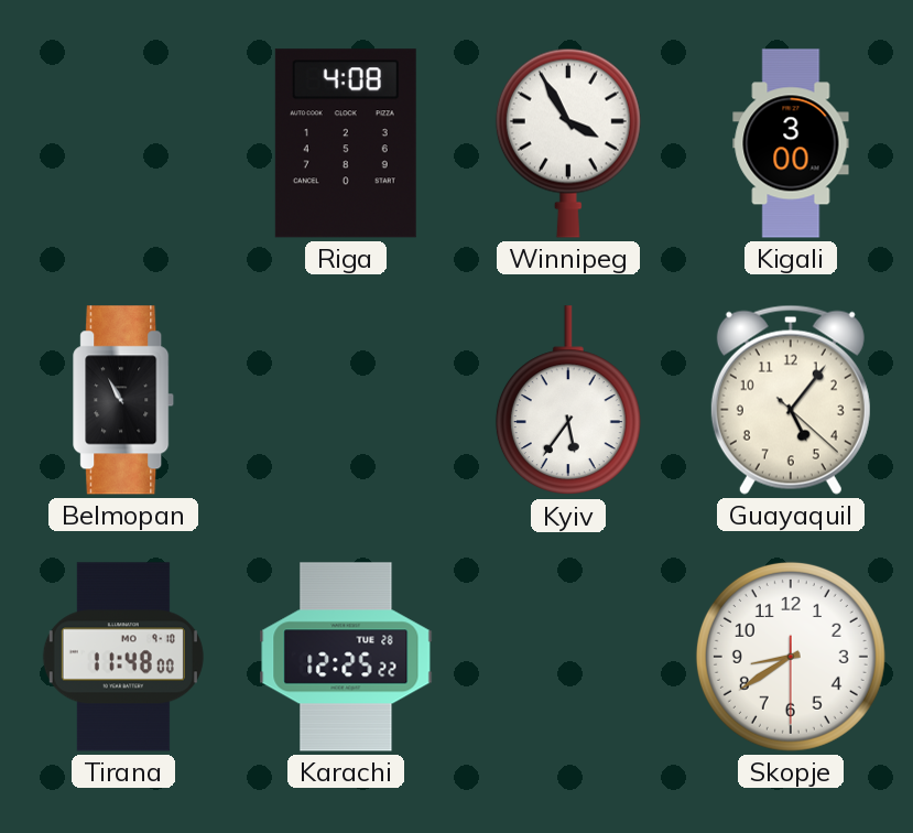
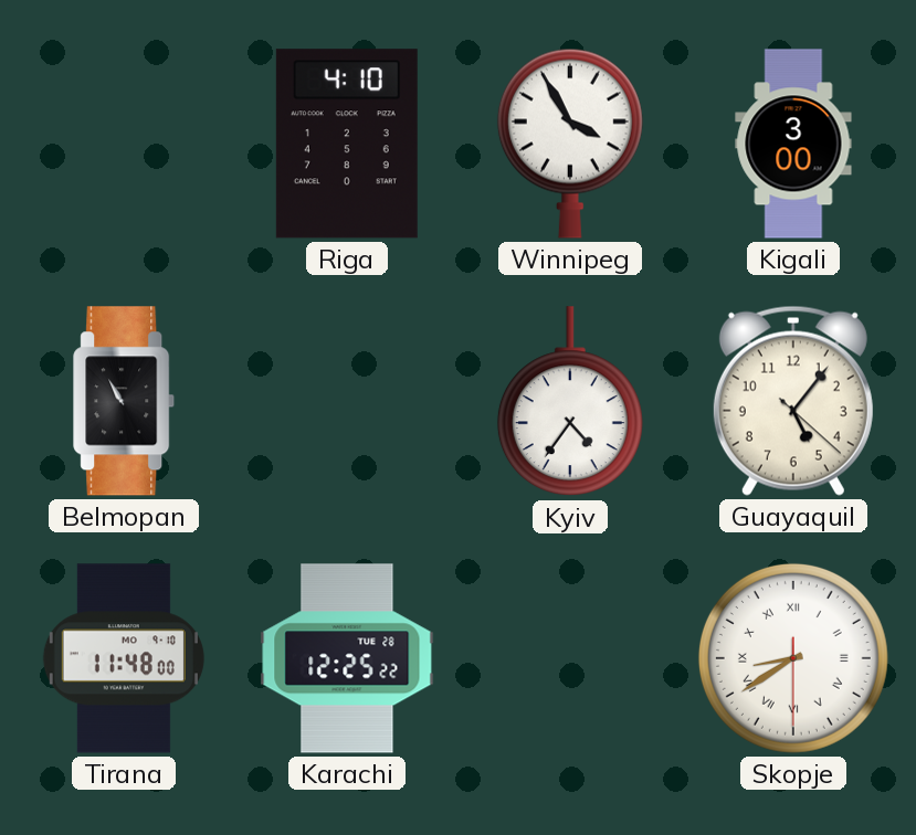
Riga: 4:08 -> 4:10
Kyiv: 5:36 -> 4:36
Skopje numerals: Arabic -> Roman
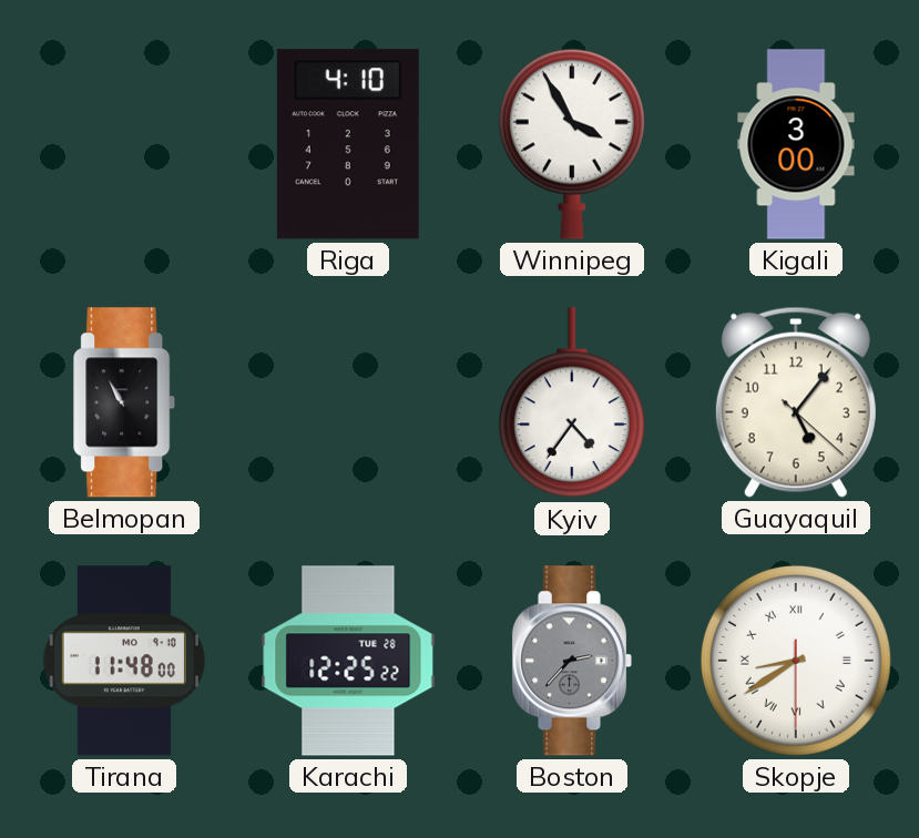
Boston: none -> 2:37
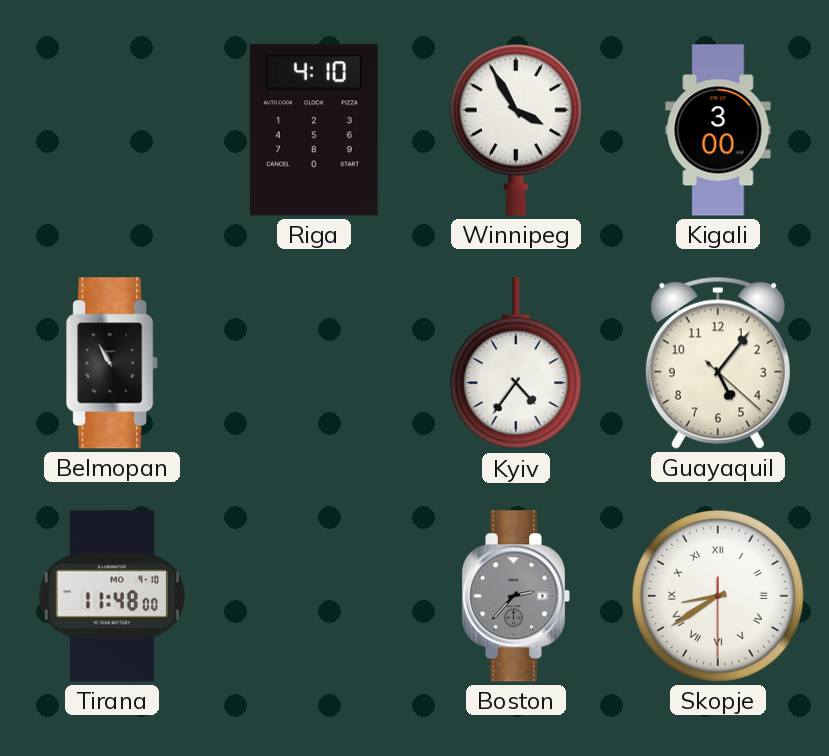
Karachi: 12:25 -> none
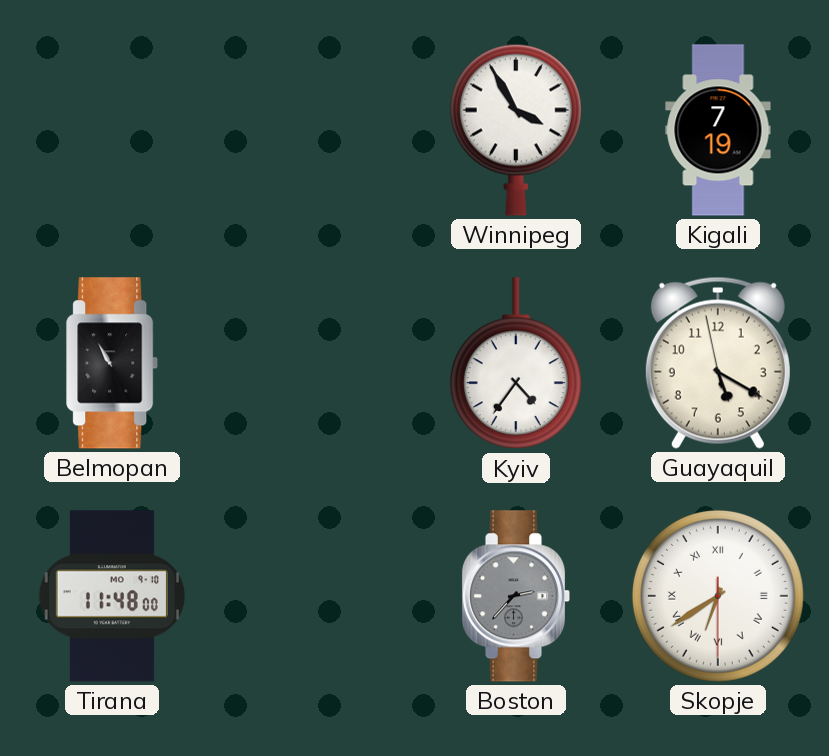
Riga: 4:10 -> none
Kigali: 3:00 -> 7:19
Guayaquil: 5:06 -> 5:19
Skopje: 8:39 -> 6:39
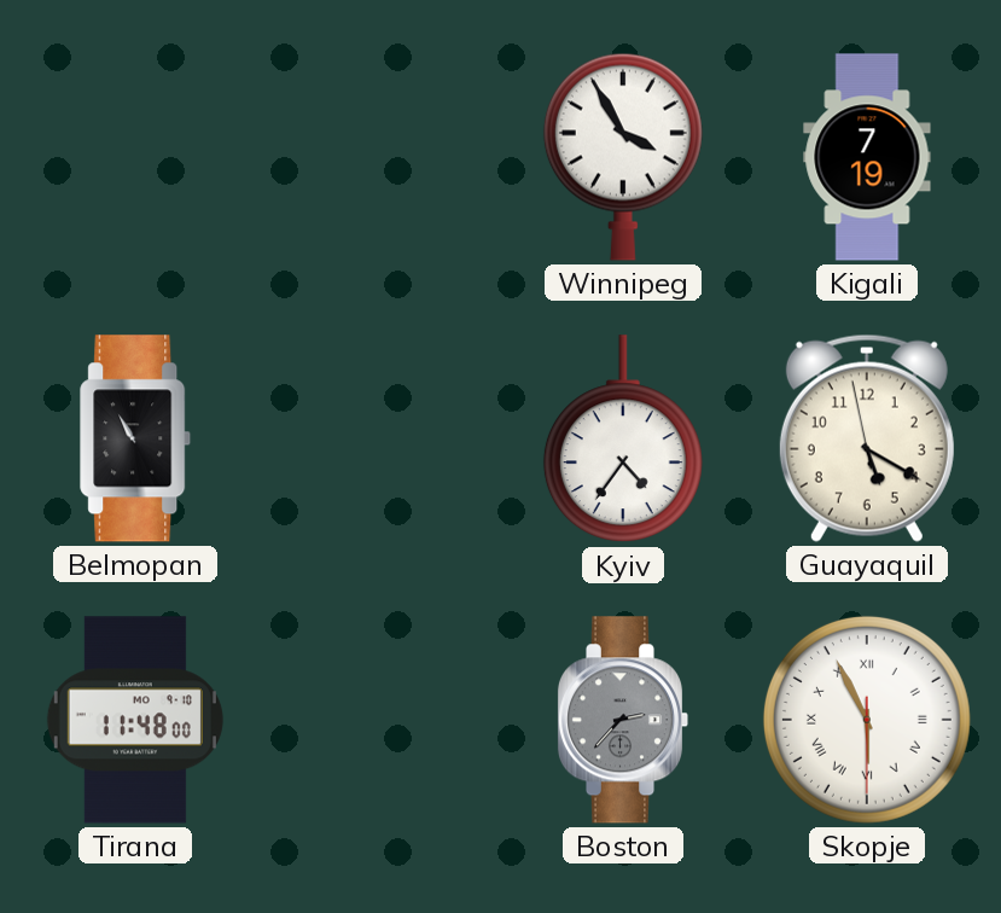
Skopje: 6:39 -> 5:55
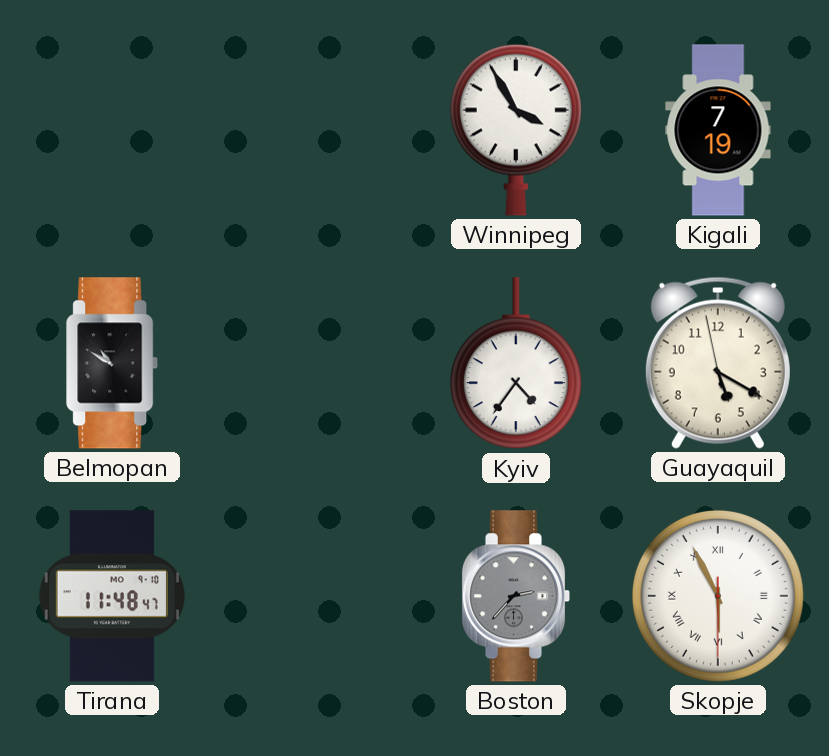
Belmopan: 10:55 -> 10:50
Tirana: 11:48:00 -> 11:48:47
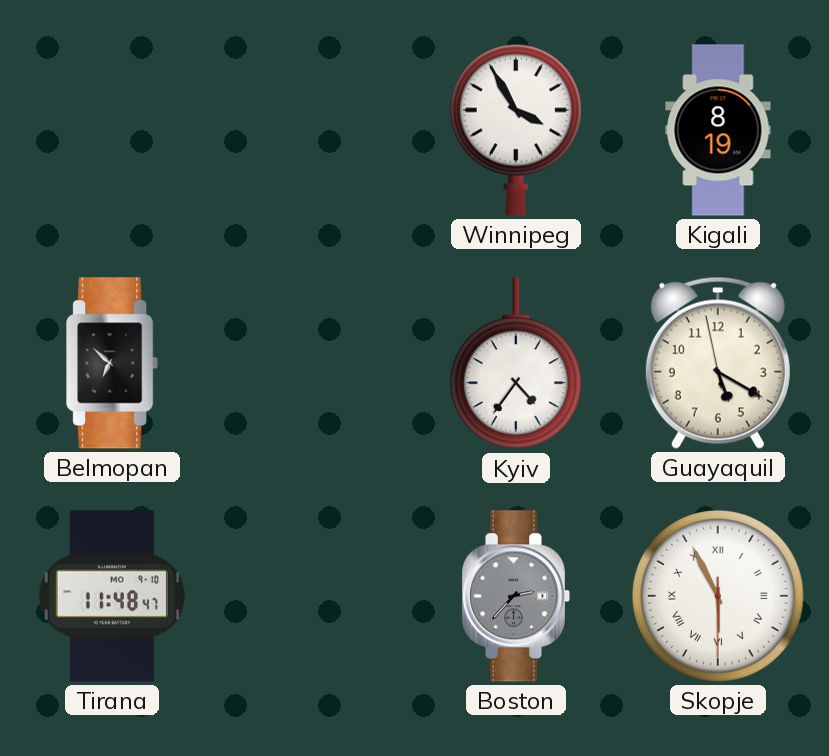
Kigali: 7:19 -> 8:19
Belmopan: 10:50 -> 6:52
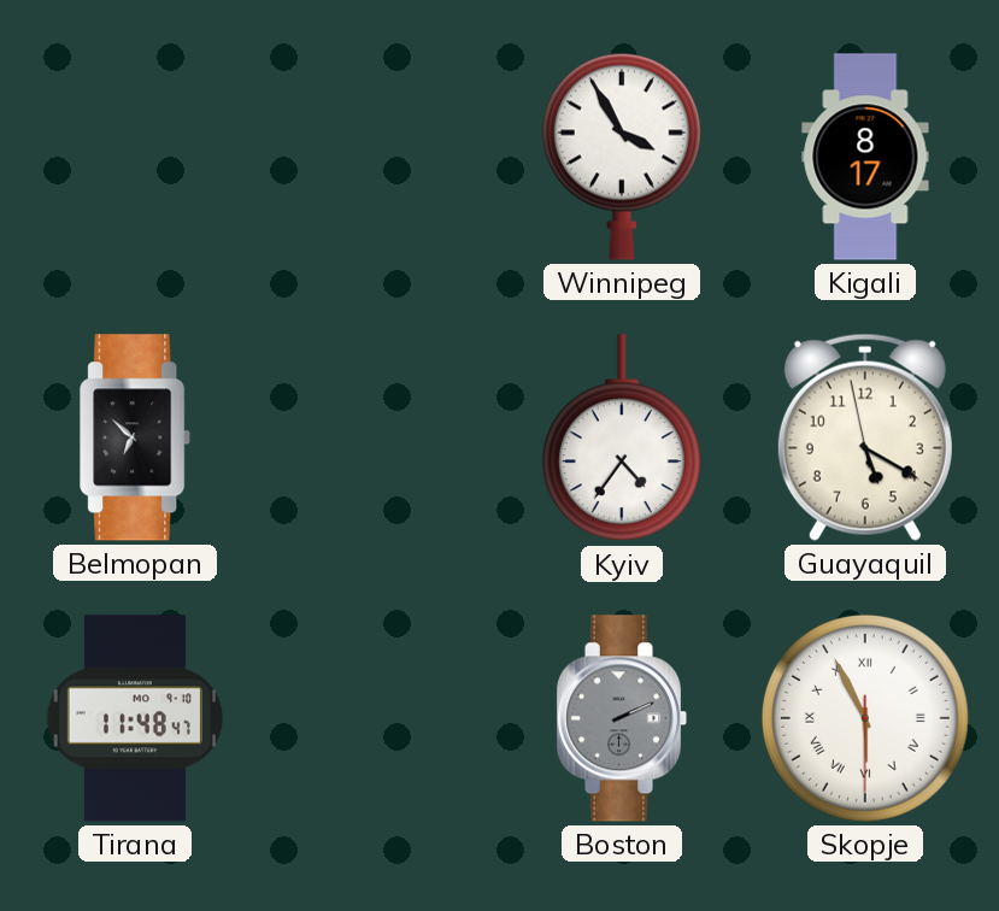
Kigali: 8:19 -> 8:17
Boston: 2:37 -> 2:11
